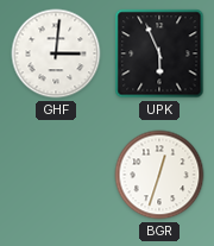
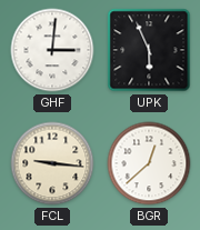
FCL: none -> 9:16
BGR: 12:33 -> 12:38
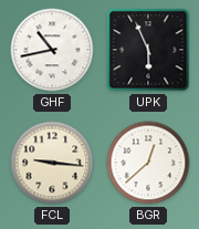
GHF: 3:01 -> 10:43
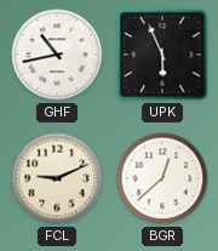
FCL: 9:16 -> 9:11
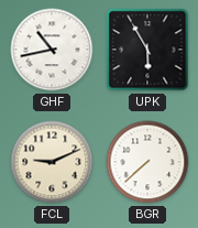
UPK: 5:56 -> 5:55
BGR: 12:38 -> 7:38
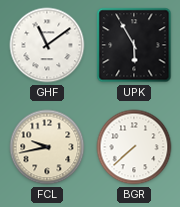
GHF: 10:43 -> 11:09
FCL: 9:11 -> 9:43
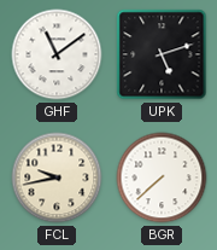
UPK: 5:55 -> 5:12
